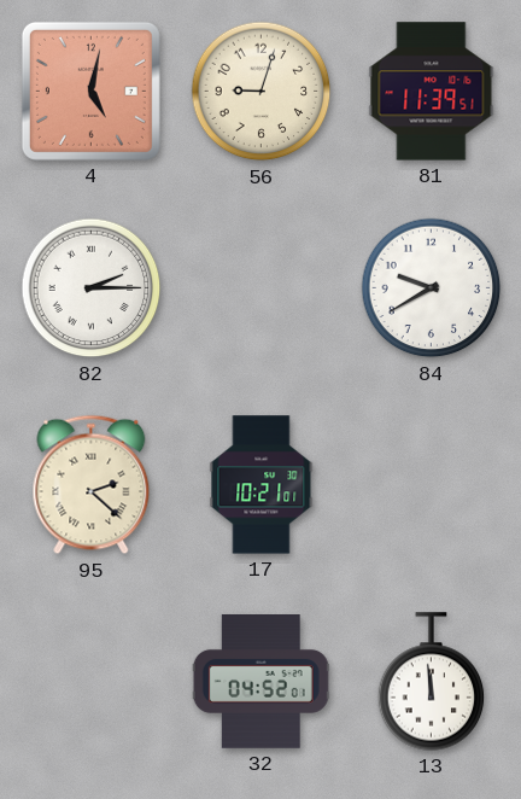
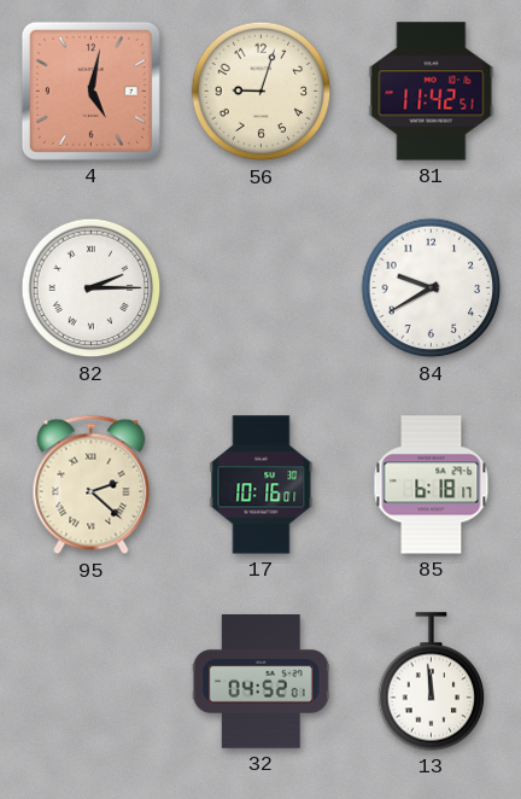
81: 11:39 -> 11:42
17: 10:21 -> 10:16
85: none -> 6:18
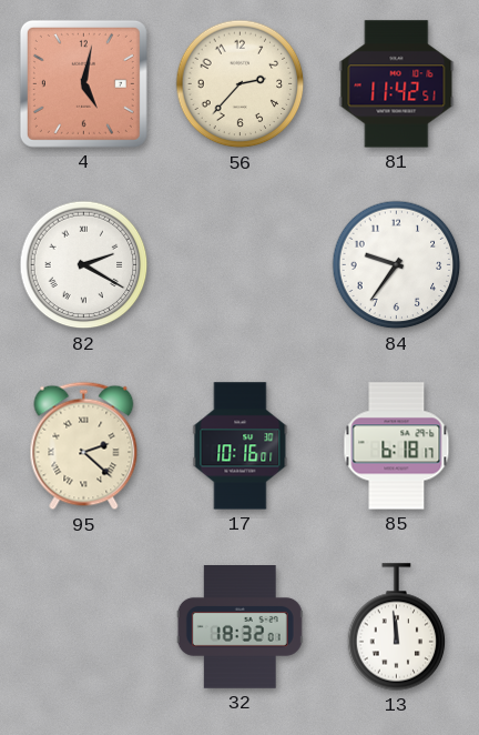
56: 9:03 -> 2:37
82: 2:15 -> 2:20
84: 9:40 -> 9:36
32: 04:52 -> 18:32
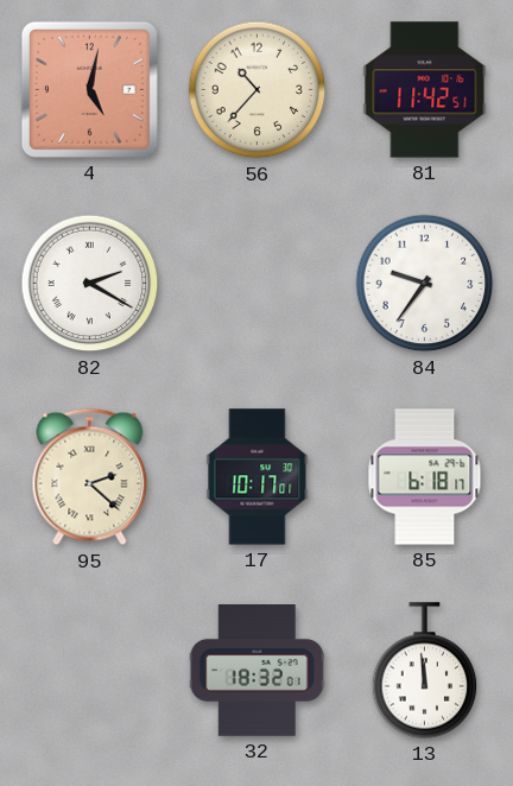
56: 2:37 -> 10:37
17: 10:16 -> 10:17
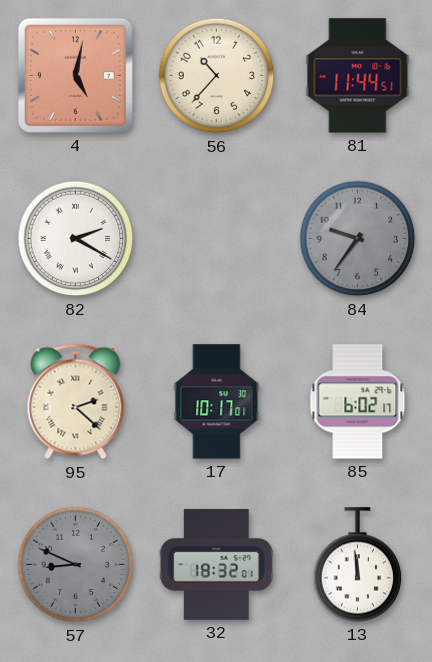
81: 11:42 -> 11:44
84 dial: white -> grey
85: 6:18 -> 6:02
57: none -> 8:49
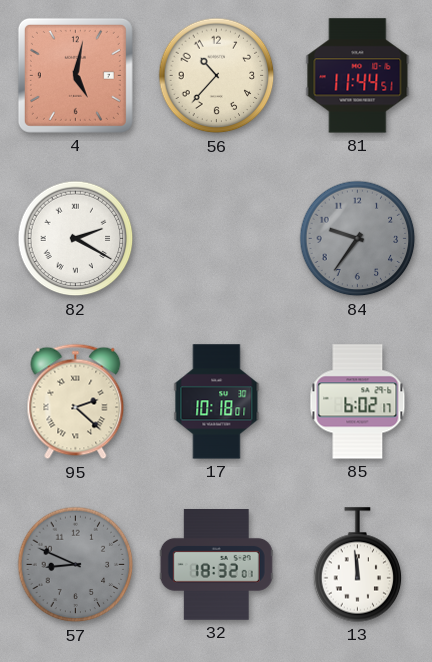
17: 10:17 -> 10:18
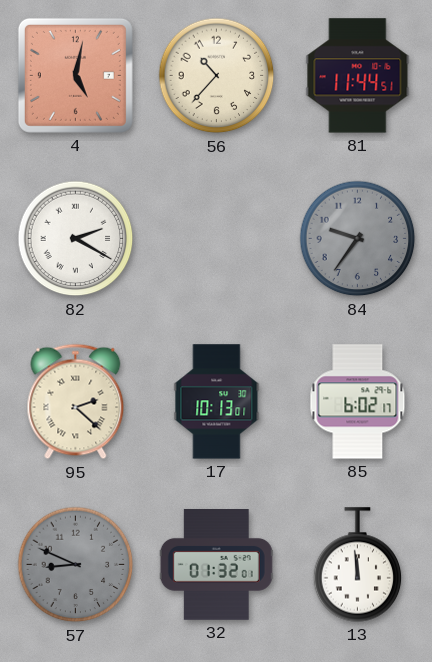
17: 10:18 -> 10:13
32: 18:32 -> 01:32
